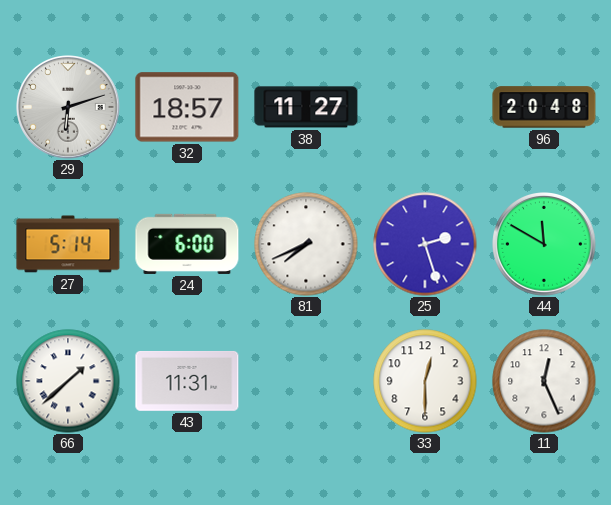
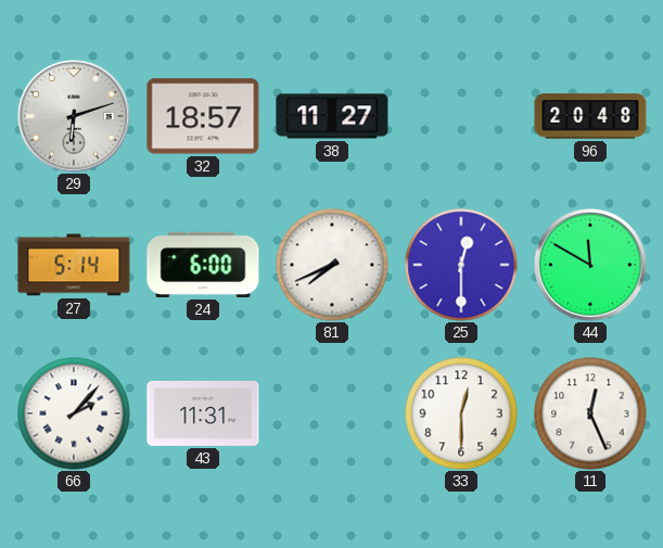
25: 2:27 -> 12:30
66: 1:38 -> 2:07
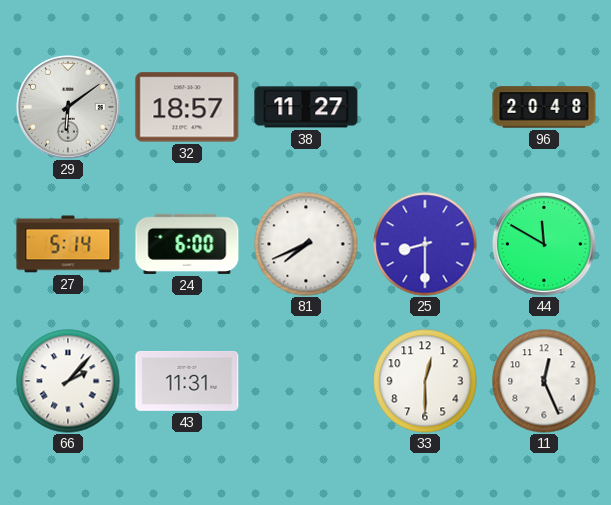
29: 6:12 -> 6:09
25: 12:30 -> 8:30
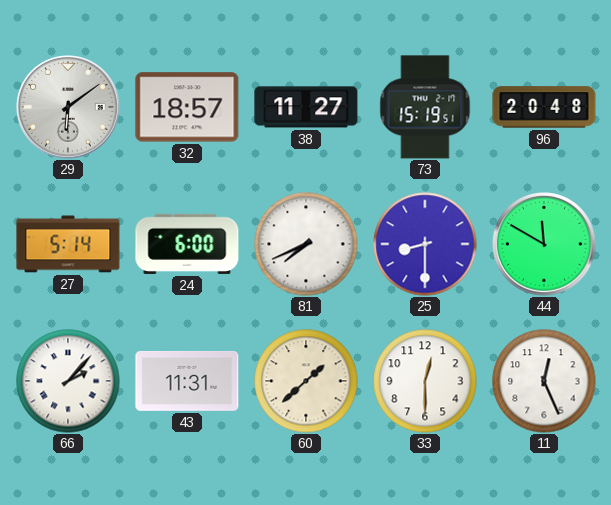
73: none -> 15:19
60: none -> 1:38
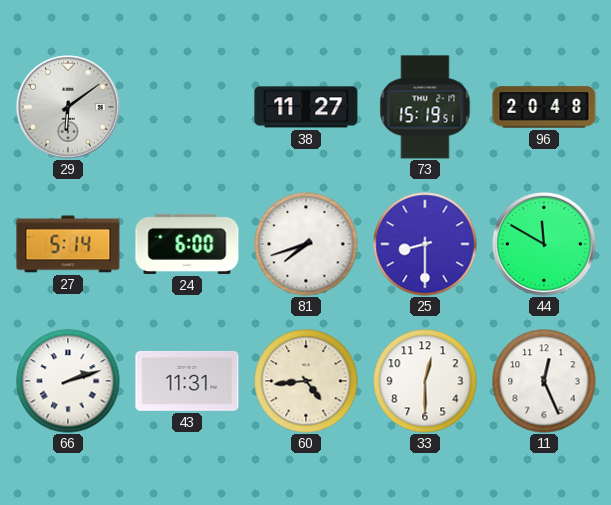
32: 18:57 -> none
81: 7:41 -> 7:42
66: 2:07 -> 2:12
60: 1:38 -> 4:44
